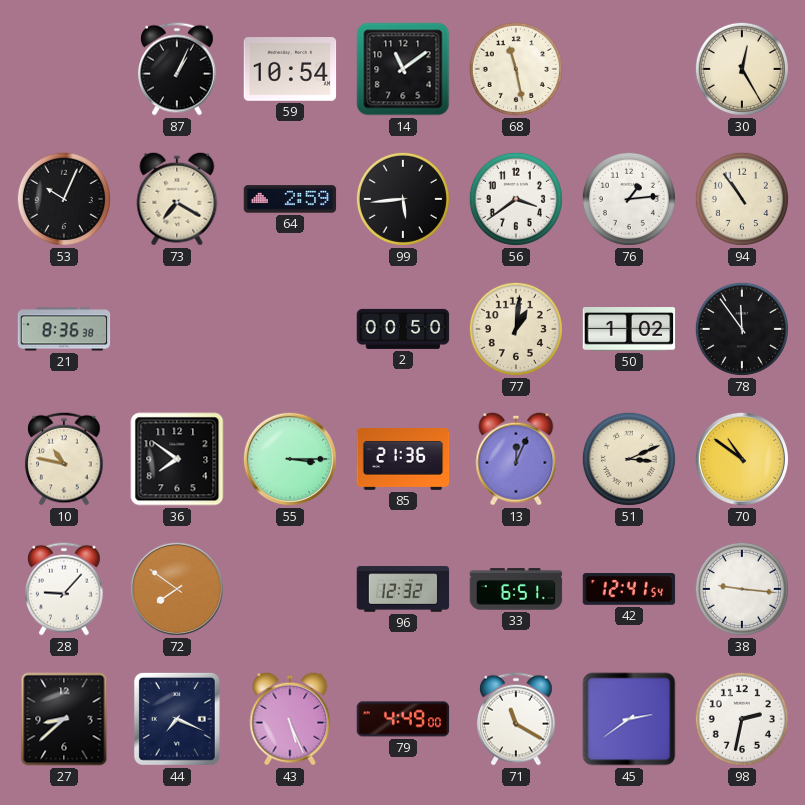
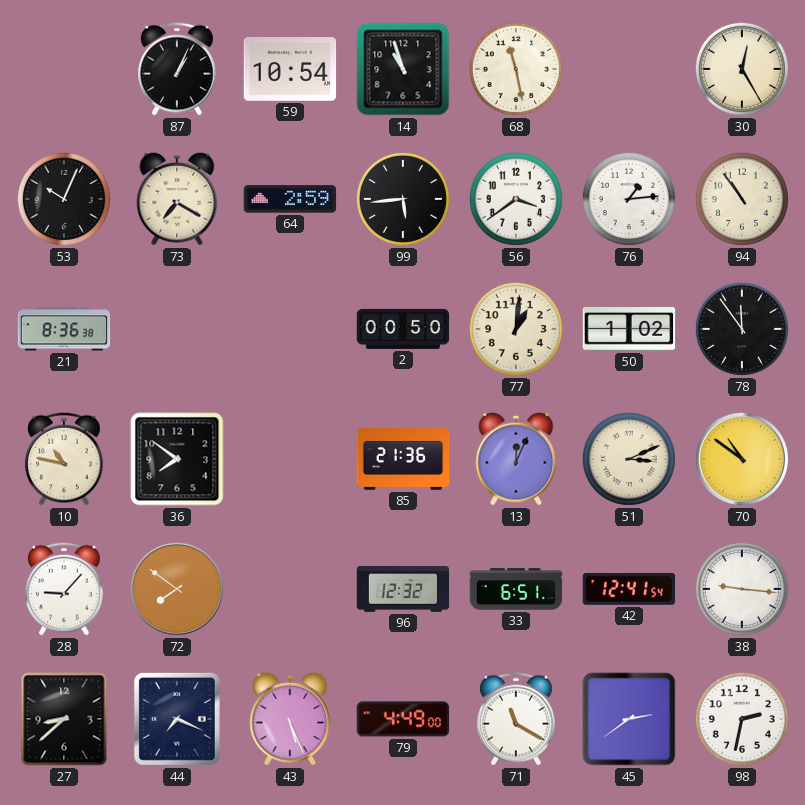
14: 11:09 -> 10:57
55: 3:15 -> none
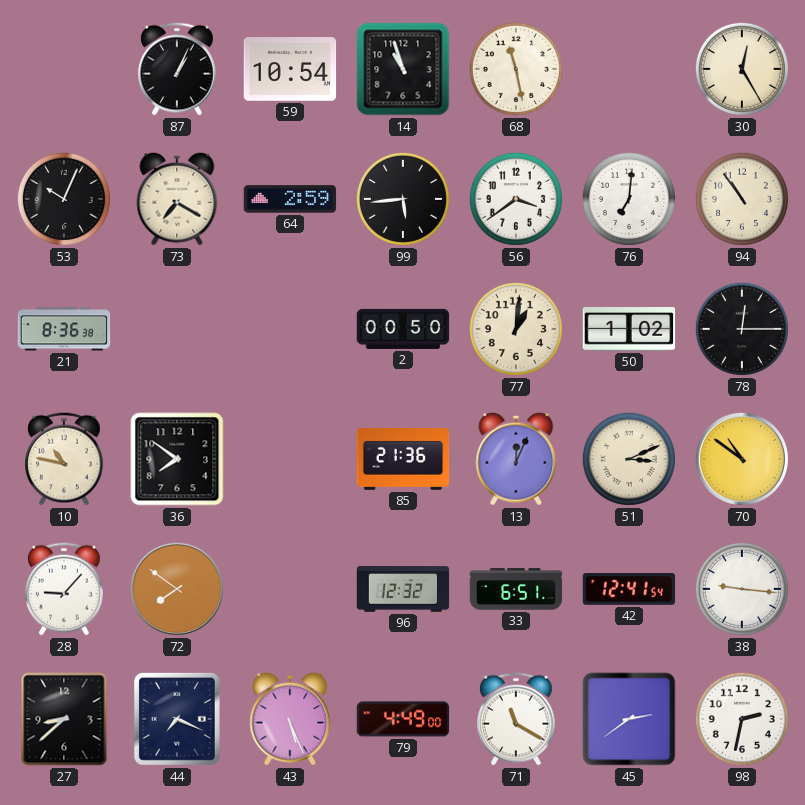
76: 1:14 -> 7:01
78: 11:54 -> 12:15
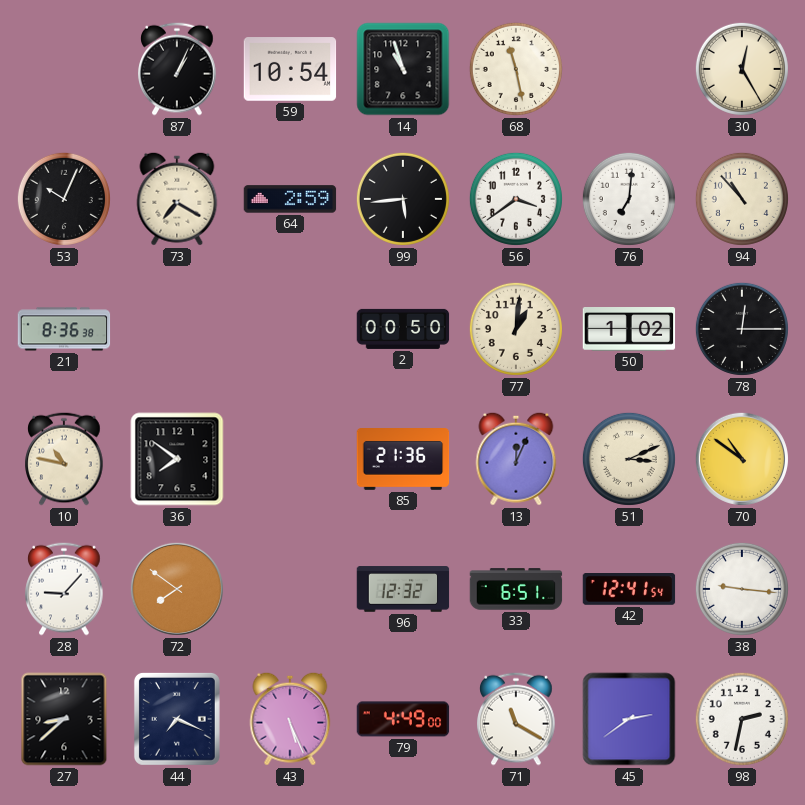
94: 10:54 -> 10:53
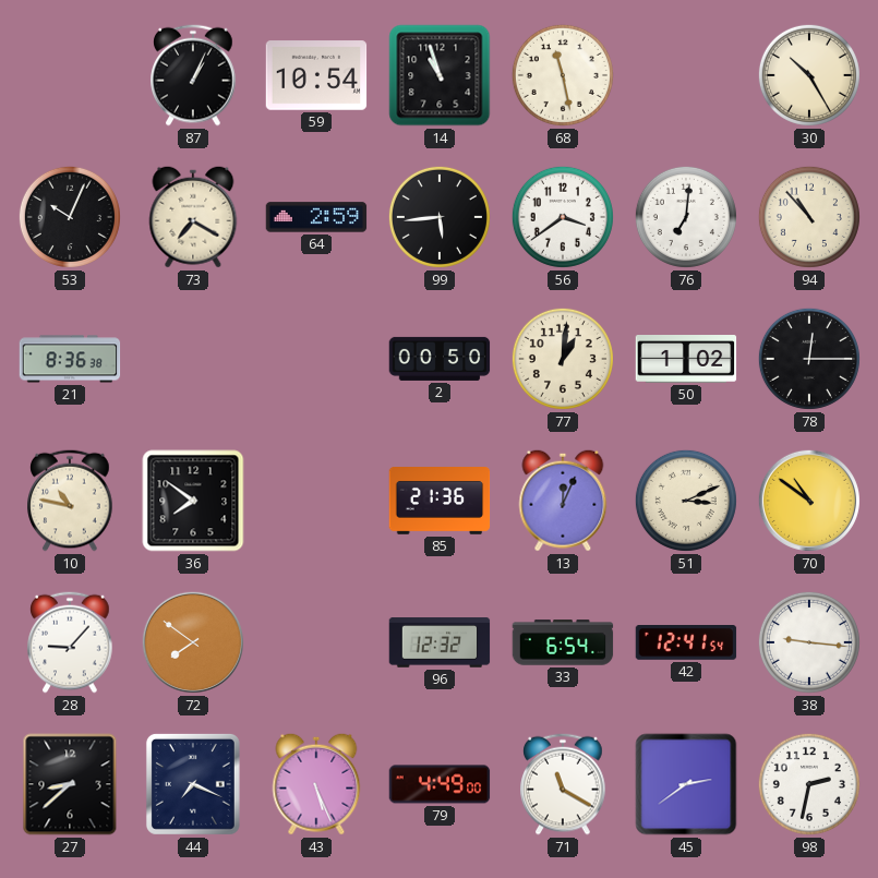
30: 12:25 -> 10:25
33: 6:51 -> 6:54
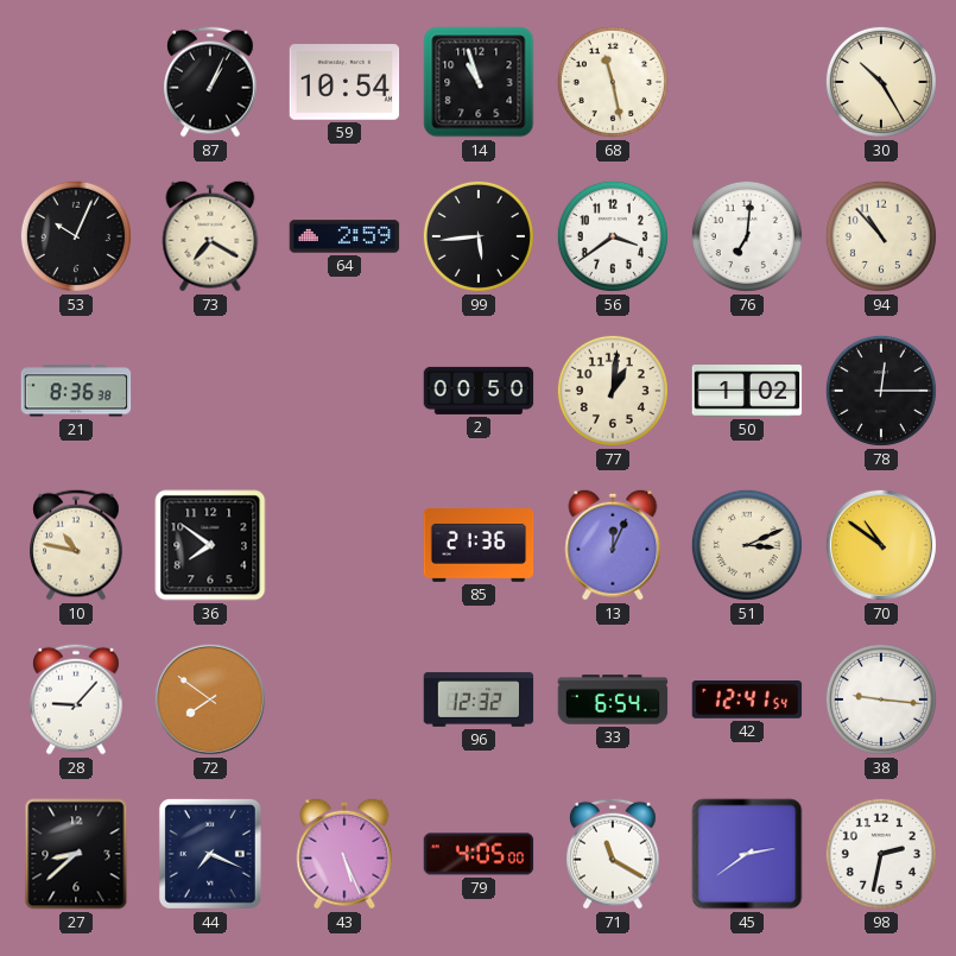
79: 4:49 -> 4:05
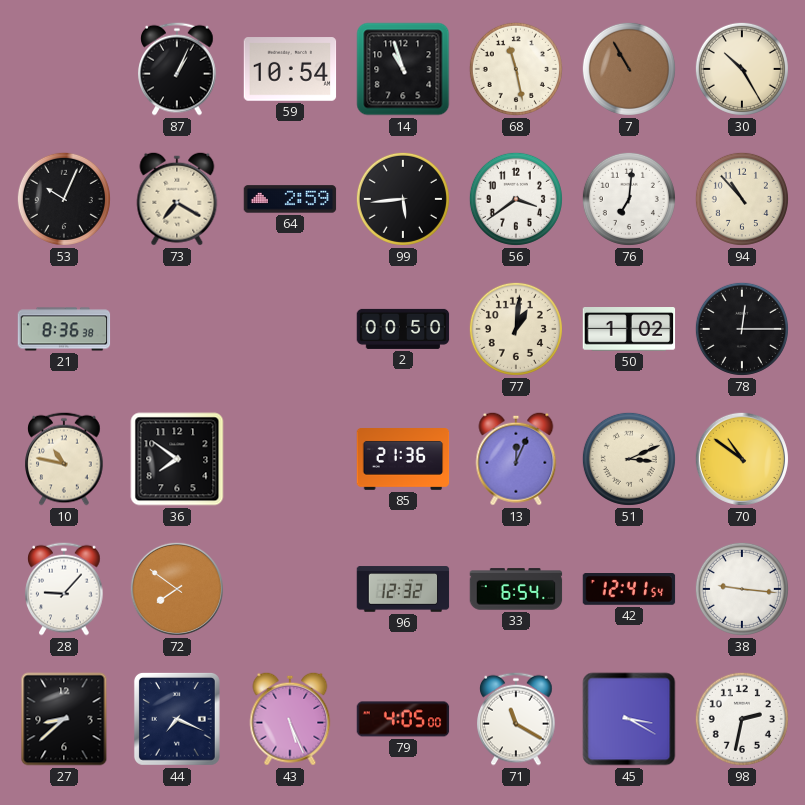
7: none -> 10:55
45: 2:39 -> 3:20
